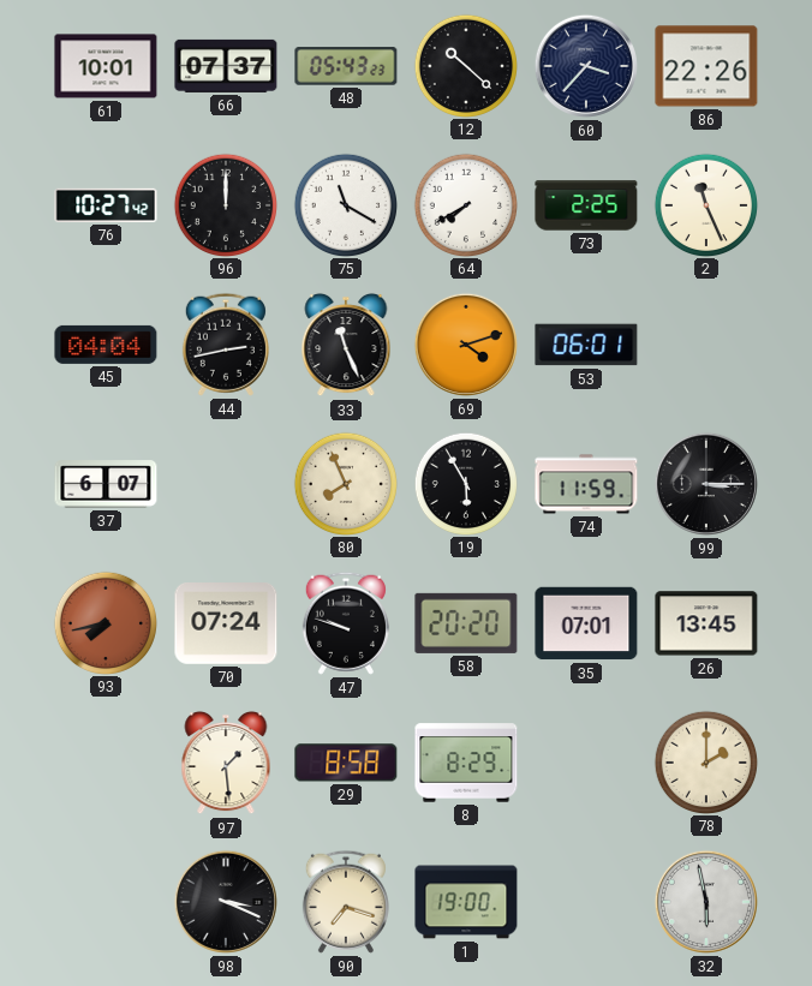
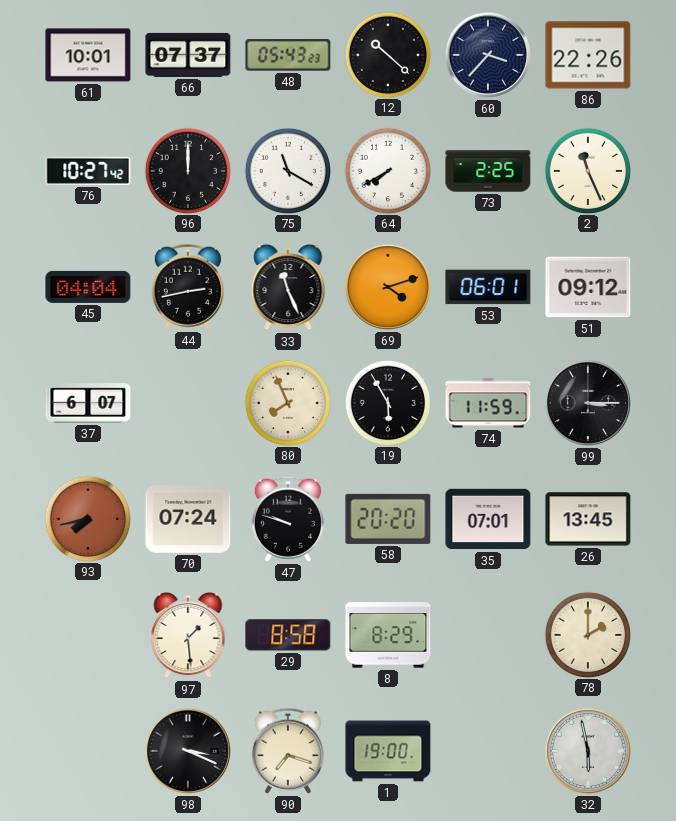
51: none -> 09:12
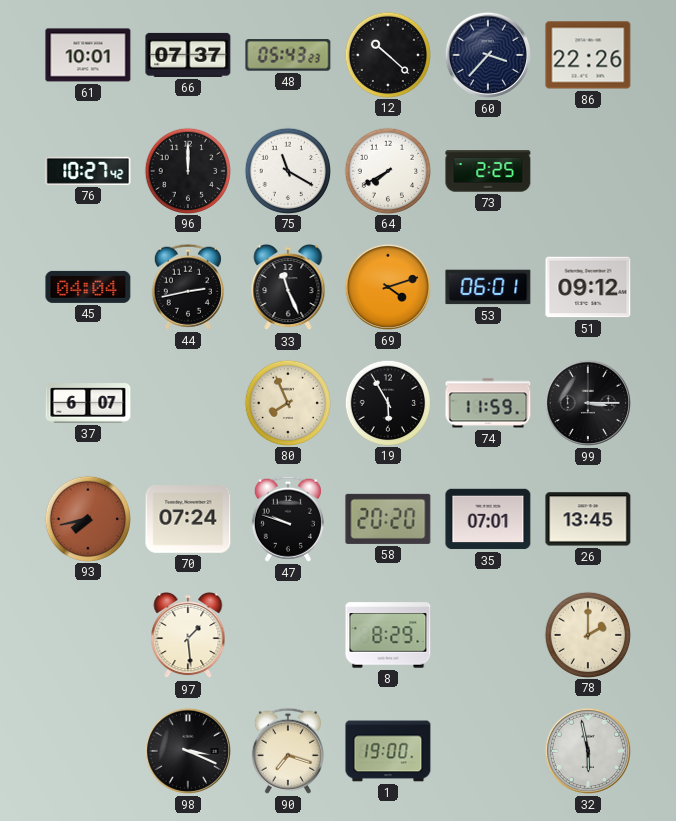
2: 11:26 -> none
29: 8:58 -> none
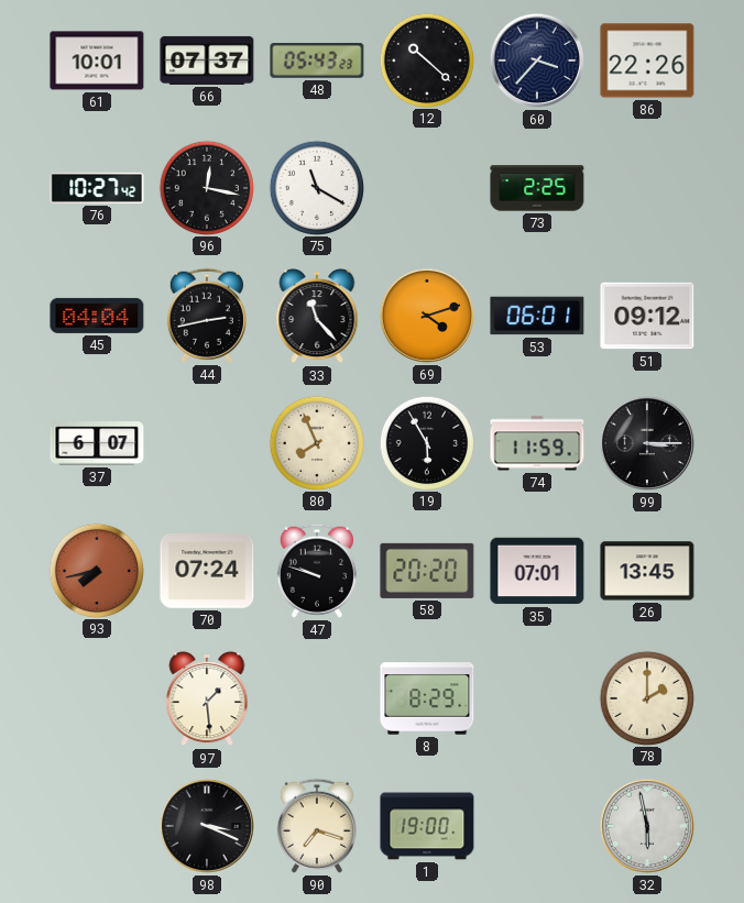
96: 12:00 -> 12:17
64: 7:40 -> none
33: 11:26 -> 11:23
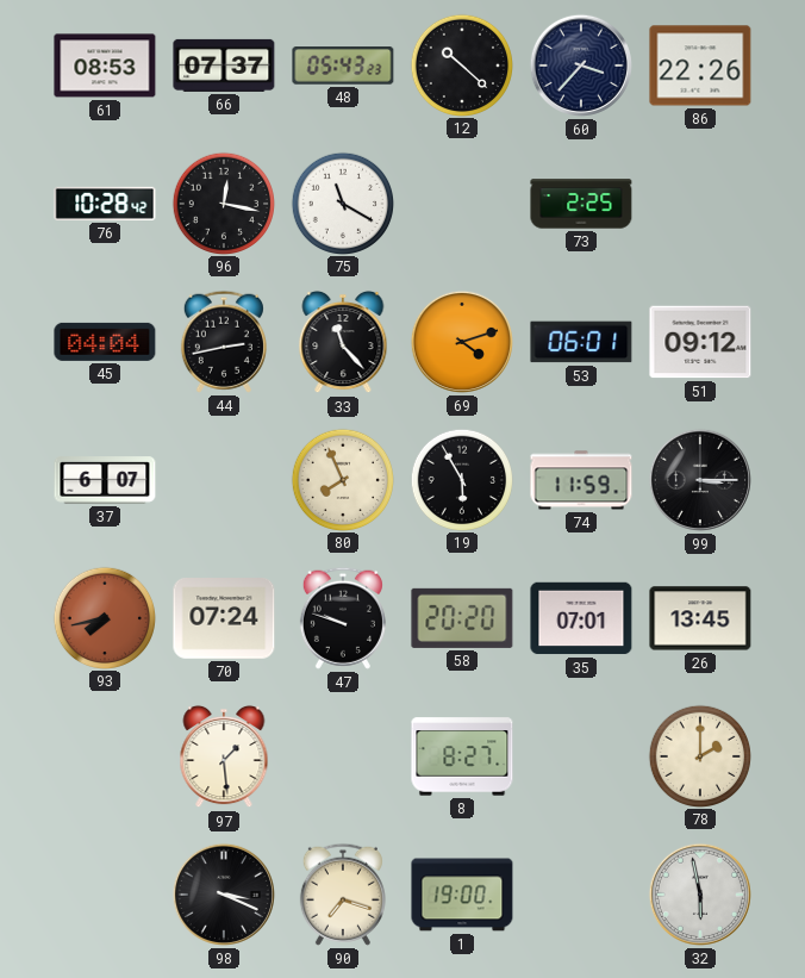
61: 10:01 -> 08:53
76: 10:27 -> 10:28
8: 8:29 -> 8:27
